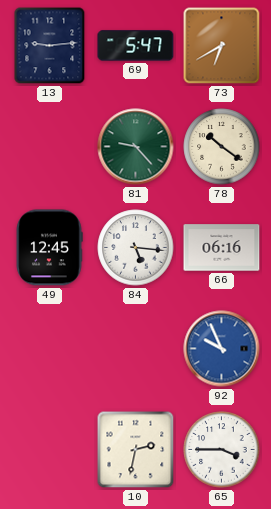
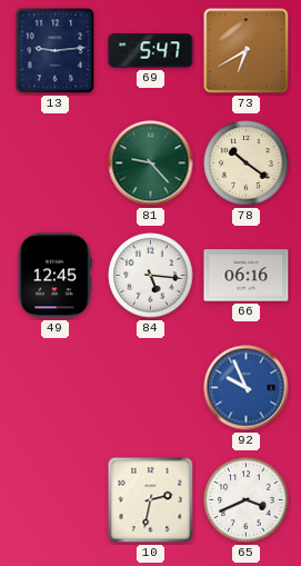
65: 3:45 -> 3:41
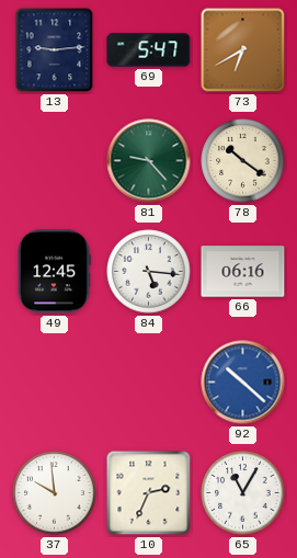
92: 9:56 -> 10:22
37: none -> 9:59
10: 2:32 -> 2:34
65: 3:41 -> 11:05
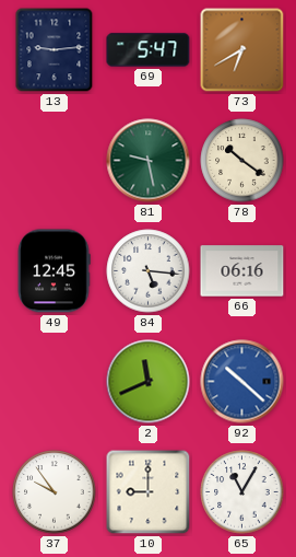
81: 9:23 -> 9:28
2: none -> 11:41
37: 9:59 -> 9:54
10: 2:34 -> 9:00
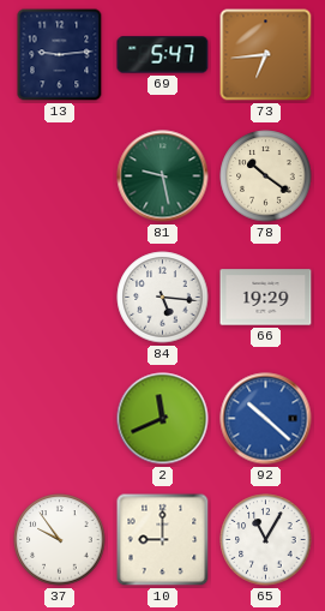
73: 6:40 -> 6:44
49: 12:45 -> none
66: 06:16 -> 19:29
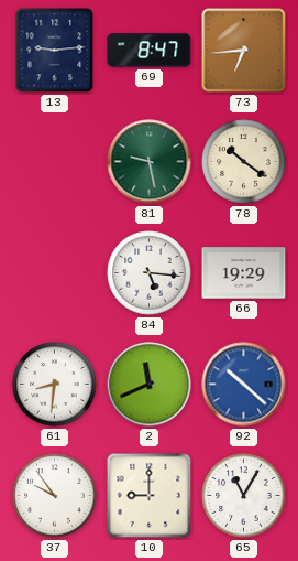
69: 5:47 -> 8:47
61: none -> 8:31
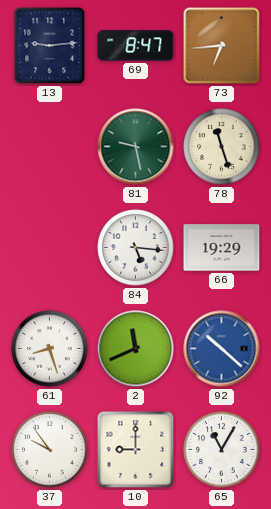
78: 10:21 -> 11:27
61: 8:31 -> 8:27
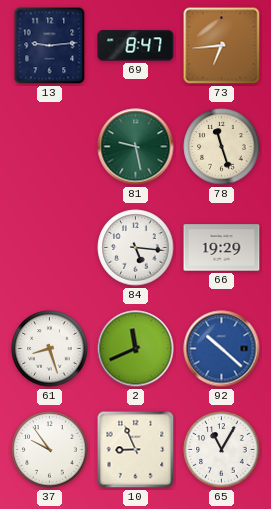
10: 9:00 -> 8:56
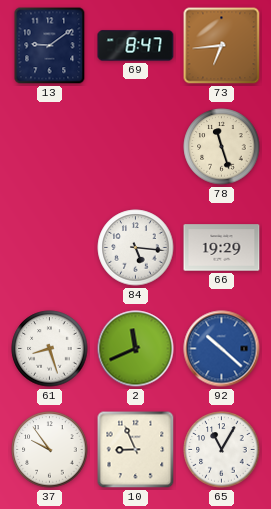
13: 9:14 -> 9:09
81: 9:28 -> none
